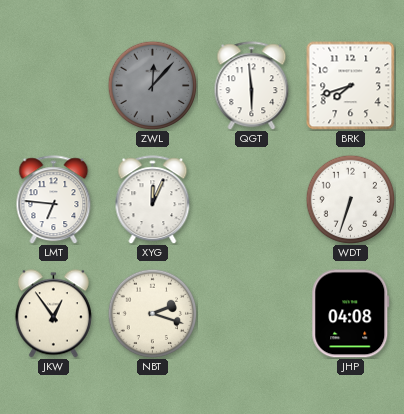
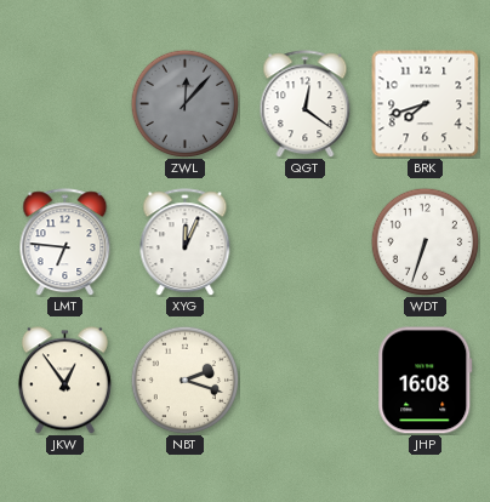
QGT: 5:59 -> 12:21
JHP: 04:08 -> 16:08
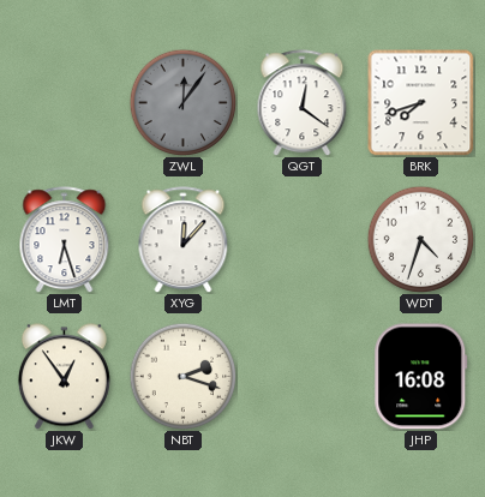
ZWL: 12:07 -> 12:06
LMT: 6:46 -> 6:27
XYG: 12:04 -> 12:07
WDT: 6:33 -> 4:33
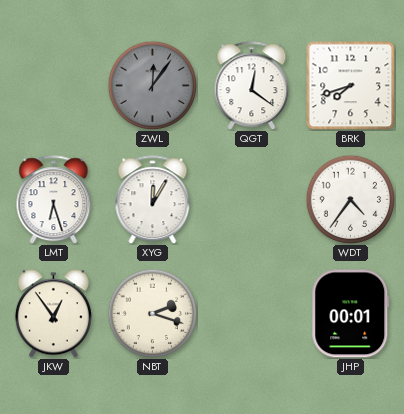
XYG: 12:07 -> 12:05
WDT: 4:33 -> 4:36
JHP: 16:08 -> 00:01
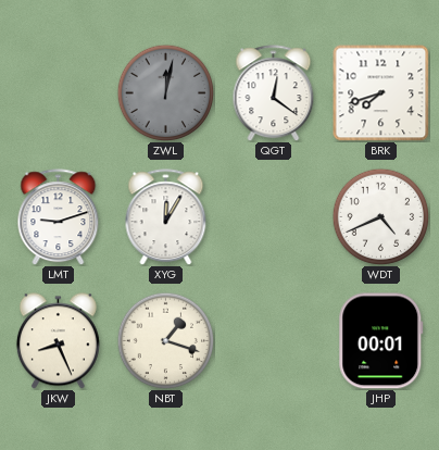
ZWL: 12:06 -> 12:02
LMT: 6:27 -> 9:12
WDT: 4:36 -> 4:41
JKW: 12:54 -> 8:26
NBT: 2:18 -> 1:18
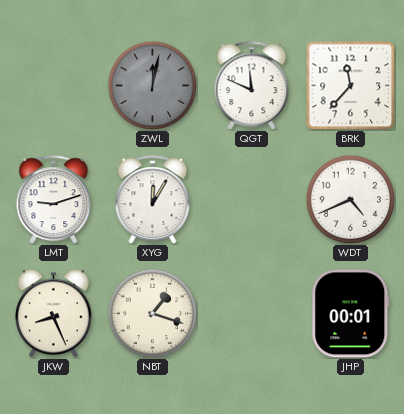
QGT: 12:21 -> 11:49
BRK: 7:42 -> 11:37
